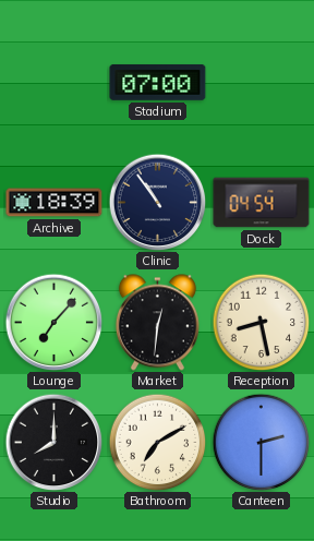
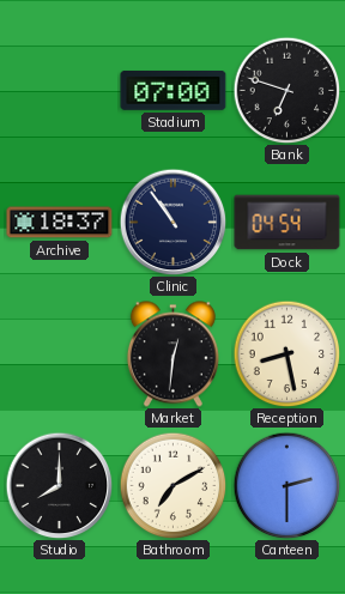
Bank: none -> 6:48
Archive: 18:39 -> 18:37
Lounge: 7:07 -> none
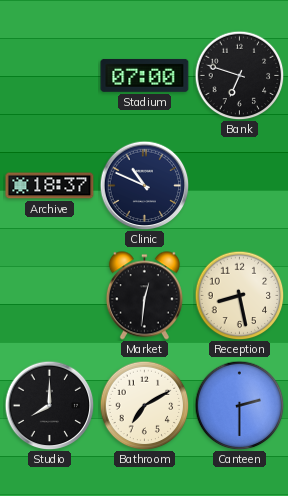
Clinic: 10:54 -> 10:49
Dock: 04:54 -> none
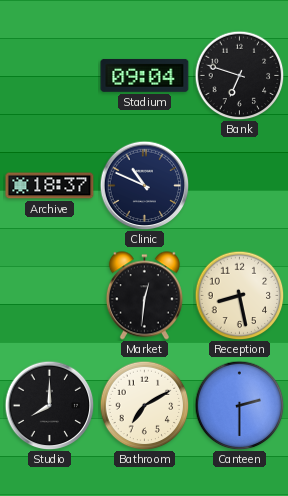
Stadium: 07:00 -> 09:04
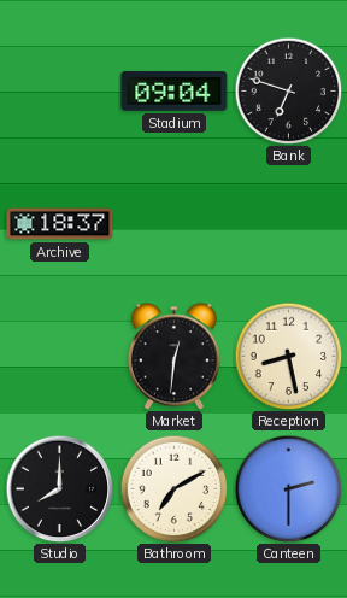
Clinic: 10:49 -> none
